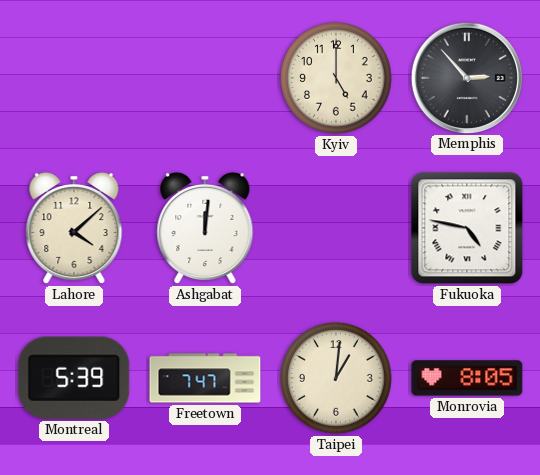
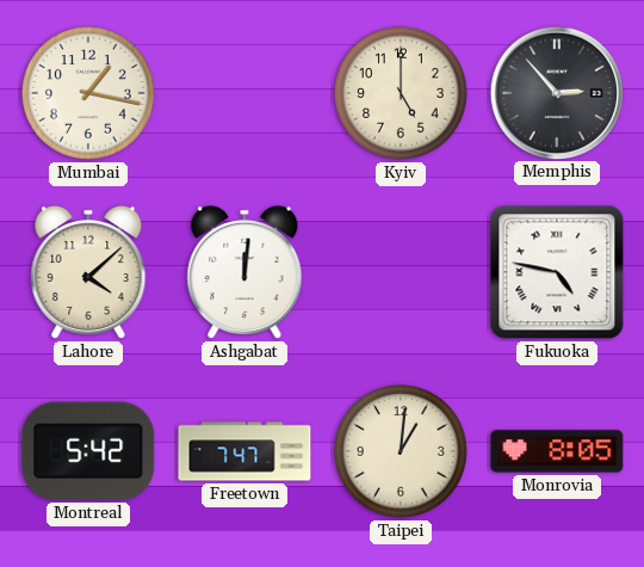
Mumbai: none -> 1:17
Montreal: 5:39 -> 5:42
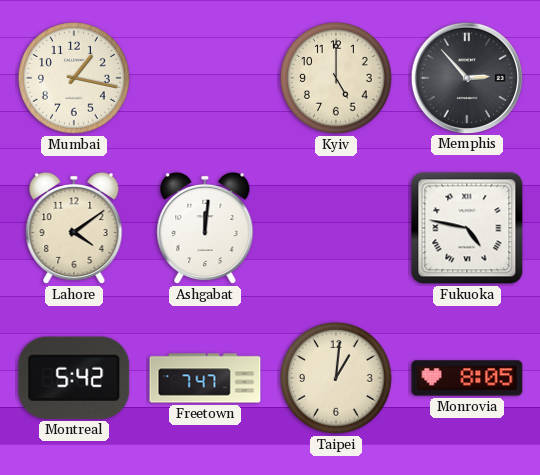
Lahore: 4:08 -> 4:09
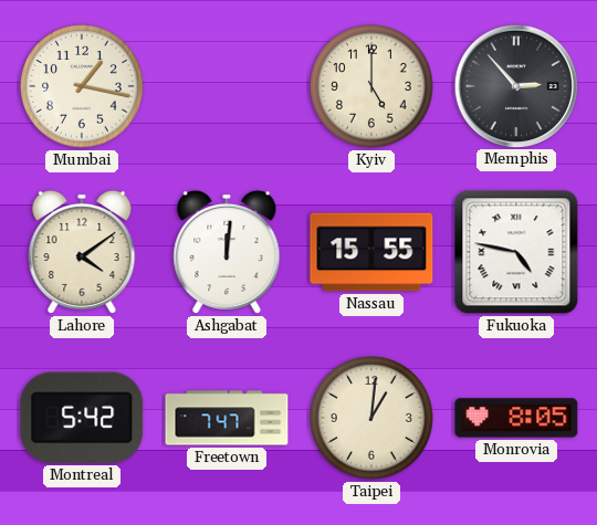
Nassau: none -> 15:55
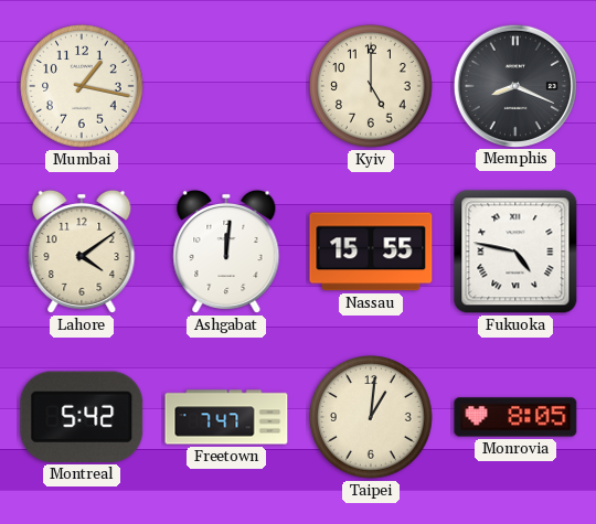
Memphis: 2:53 -> 8:19
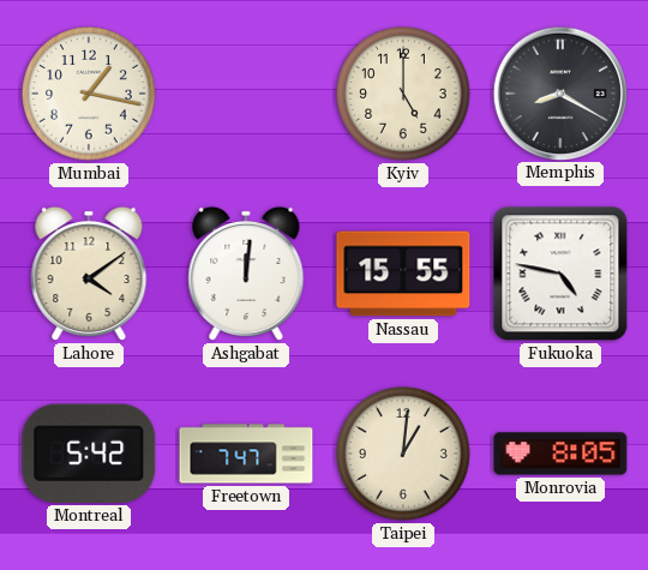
Memphis: 8:19 -> 8:20
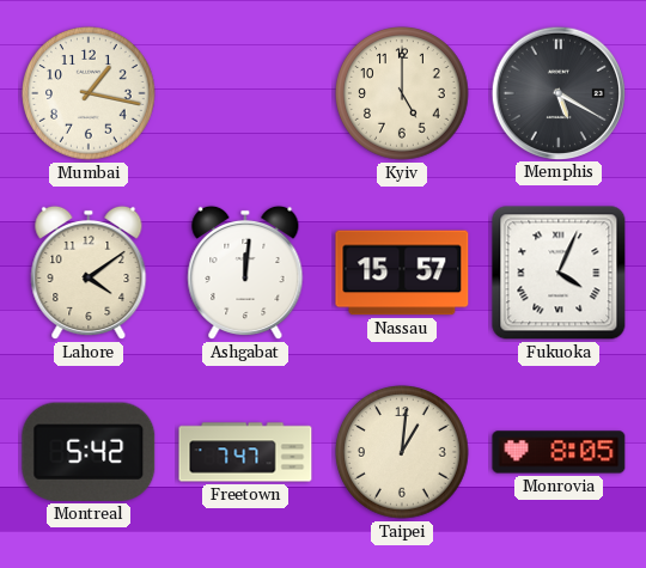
Memphis: 8:20 -> 5:20
Nassau: 15:55 -> 15:57
Fukuoka: 4:47 -> 4:04
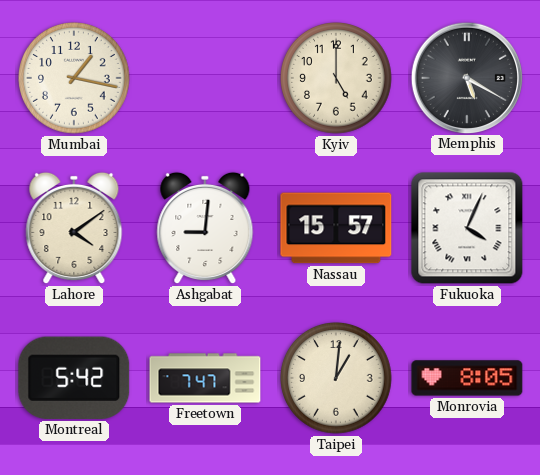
Ashgabat: 12:01 -> 9:01
